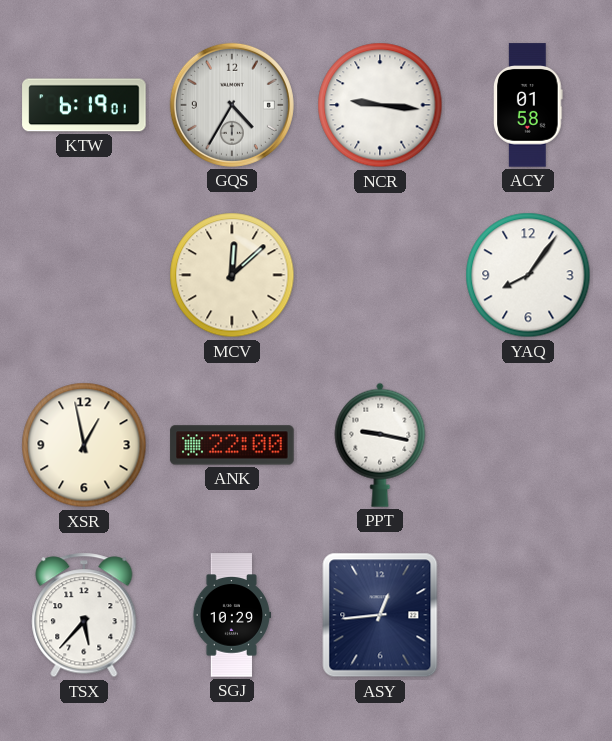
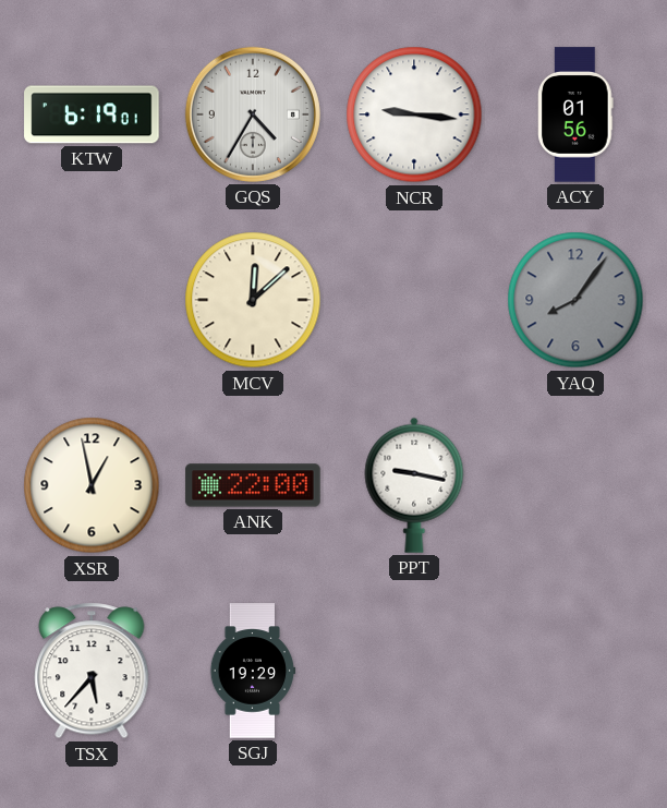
ACY: 01:58 -> 01:56
YAQ dial: white -> grey
SGJ: 10:29 -> 19:29
ASY: 12:44 -> none
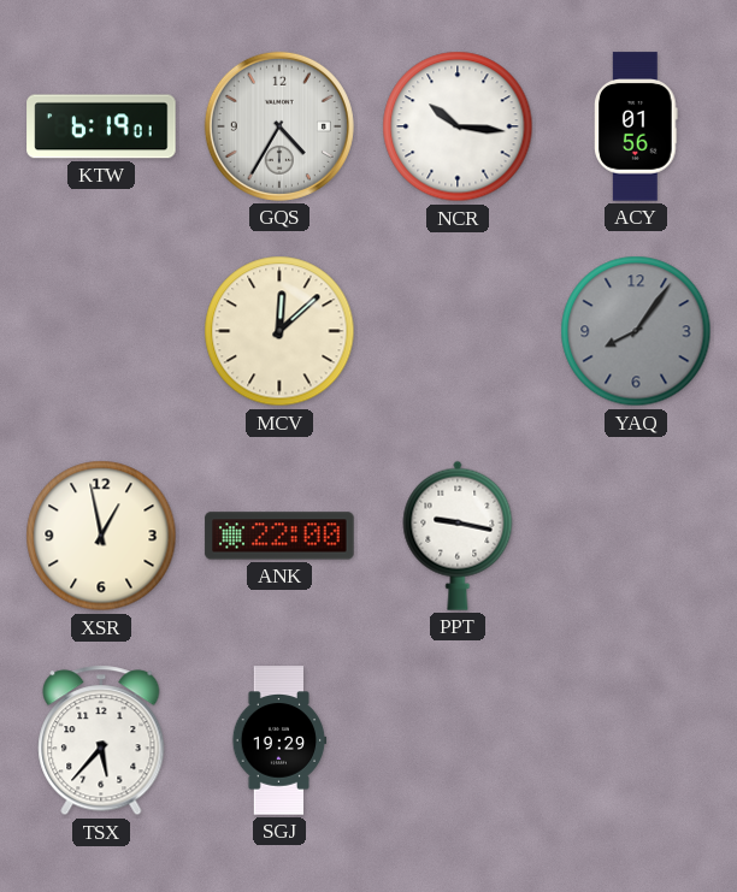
NCR: 9:16 -> 10:16
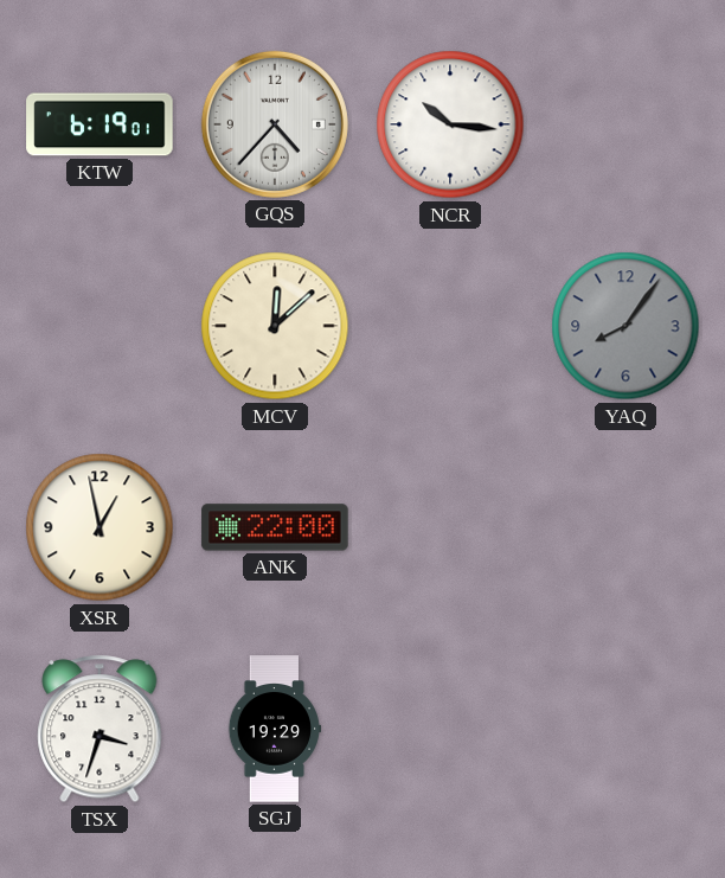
GQS: 4:35 -> 4:37
ACY: 01:56 -> none
PPT: 9:17 -> none
TSX: 5:37 -> 3:33
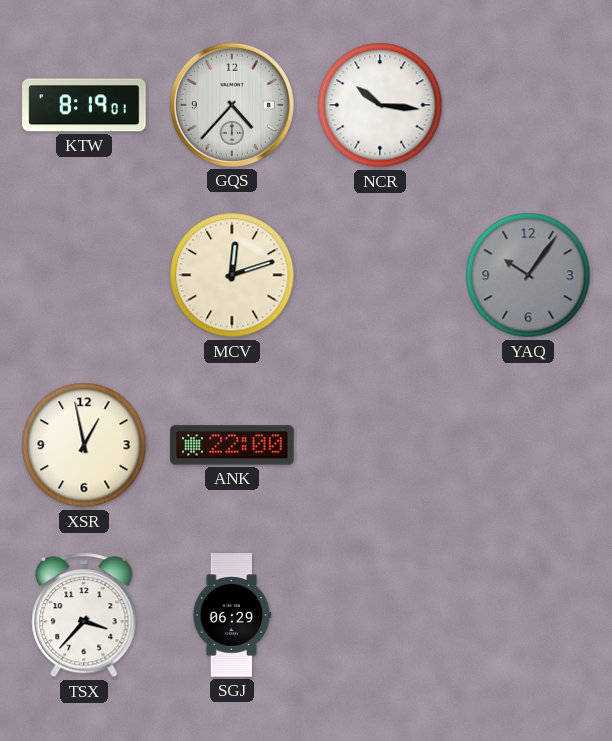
KTW: 6:19 -> 8:19
MCV: 12:08 -> 12:12
YAQ: 8:06 -> 10:06
TSX: 3:33 -> 3:37
SGJ: 19:29 -> 06:29
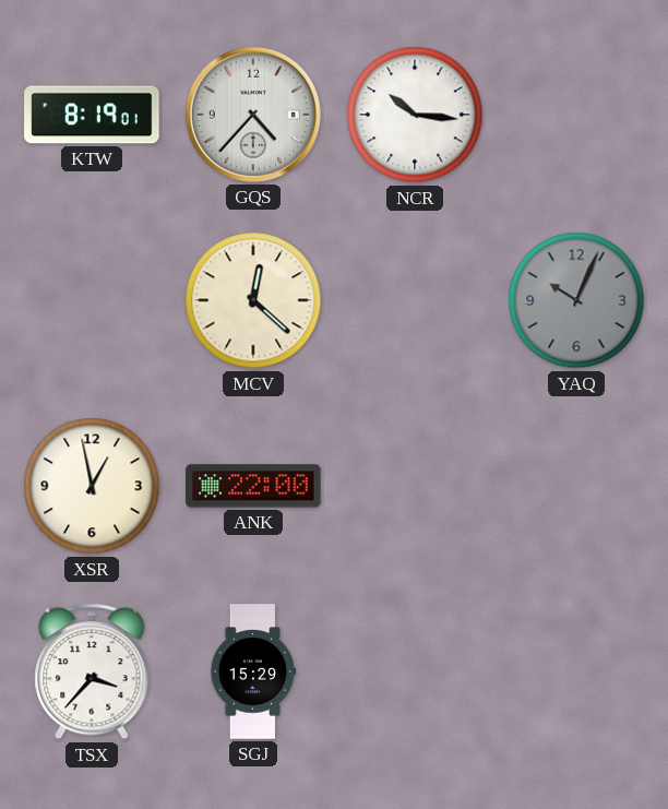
MCV: 12:12 -> 12:22
YAQ: 10:06 -> 10:04
SGJ: 06:29 -> 15:29
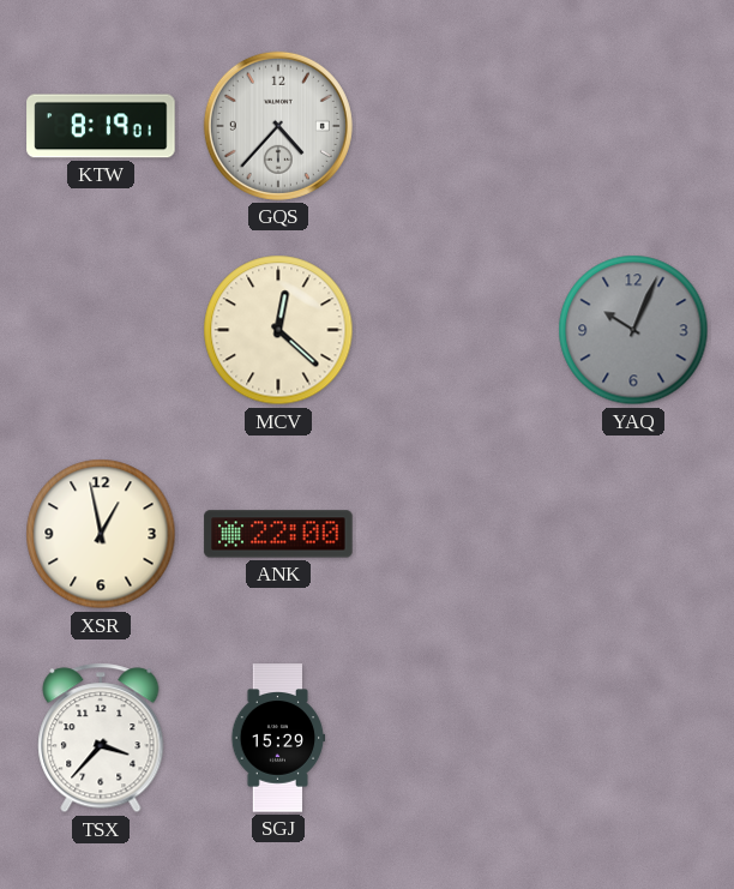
NCR: 10:16 -> none
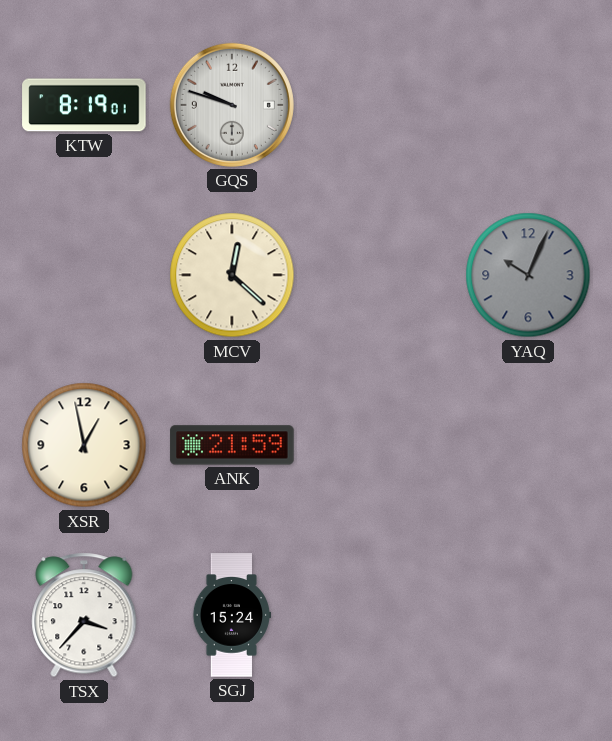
GQS: 4:37 -> 9:48
ANK: 22:00 -> 21:59
SGJ: 15:29 -> 15:24
